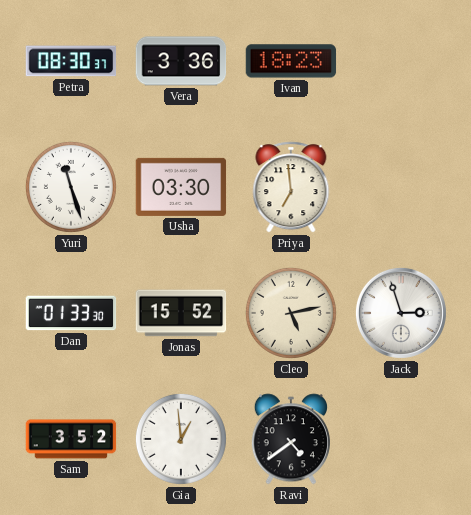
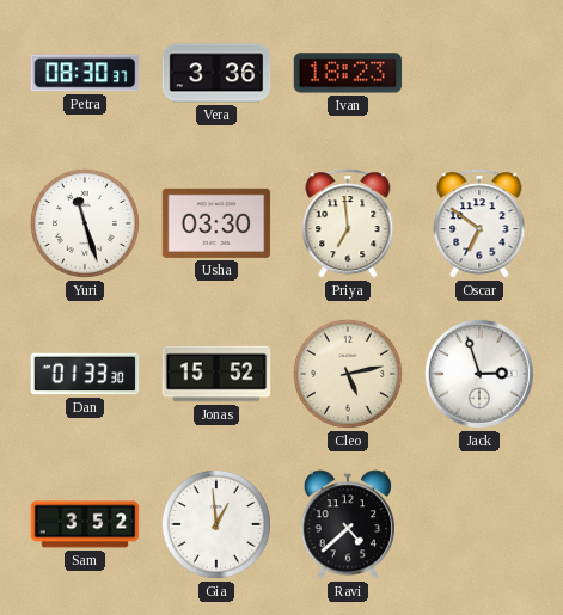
Oscar: none -> 6:51
Ravi: 4:39 -> 4:38
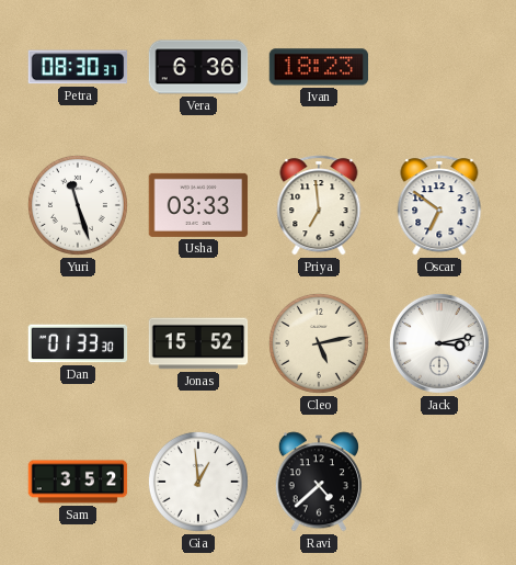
Vera: 3:36 -> 6:36
Usha: 03:30 -> 03:33
Jack: 2:57 -> 3:13
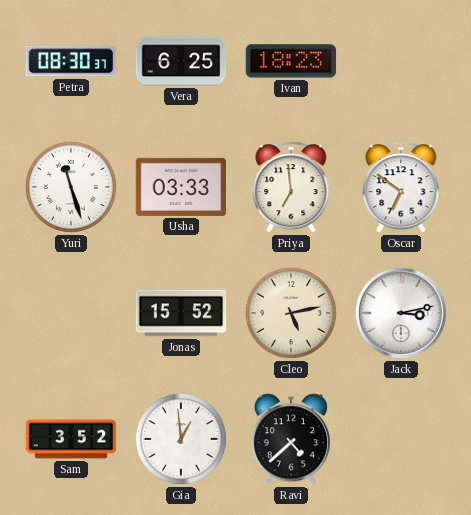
Vera: 6:36 -> 6:25
Dan: 01:33 -> none
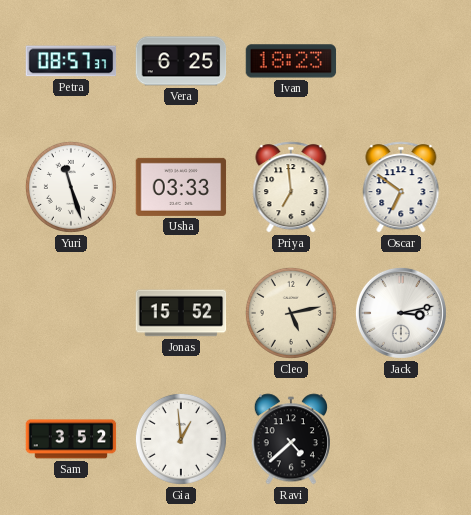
Petra: 08:30 -> 08:57
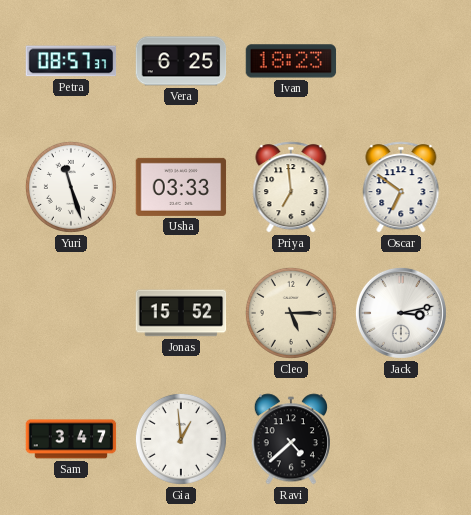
Cleo: 5:13 -> 5:15
Sam: 3:52 -> 3:47
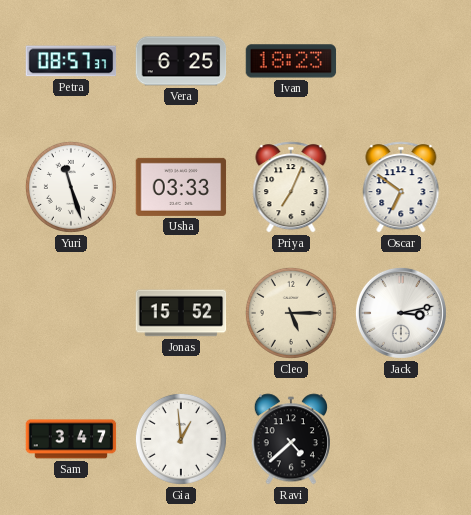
Priya: 6:59 -> 7:04
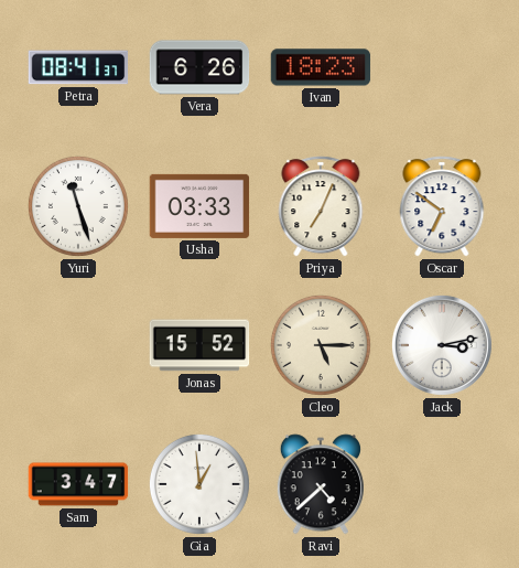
Petra: 08:57 -> 08:41
Vera: 6:25 -> 6:26
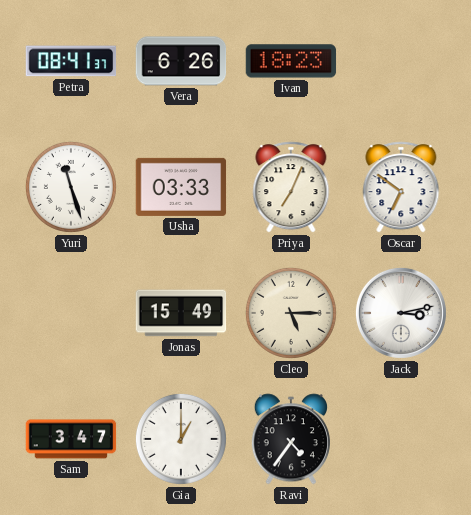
Jonas: 15:52 -> 15:49
Gia: 12:59 -> 1:00
Ravi: 4:38 -> 4:36
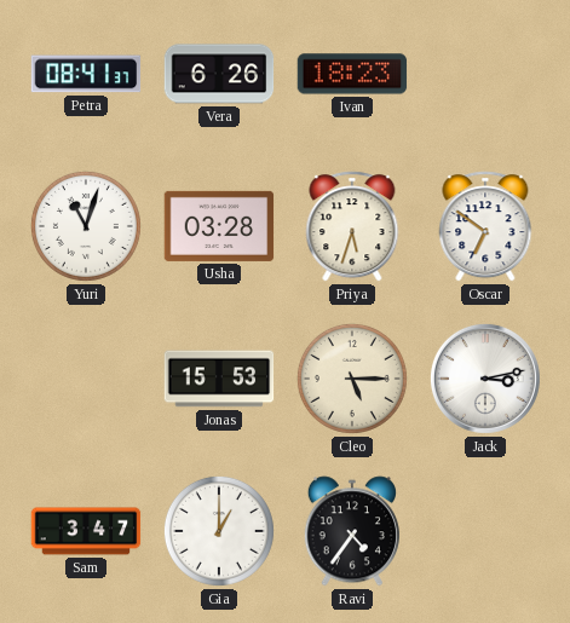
Yuri: 11:27 -> 11:03
Usha: 03:33 -> 03:28
Priya: 7:04 -> 5:33
Jonas: 15:49 -> 15:53
